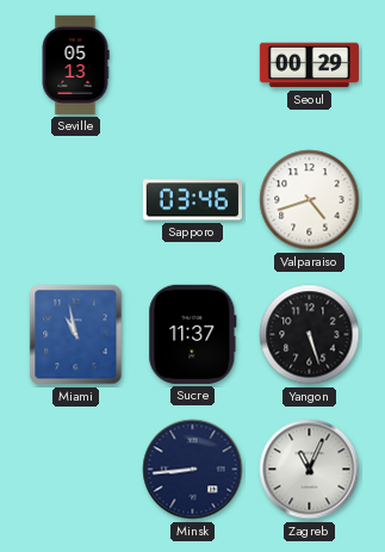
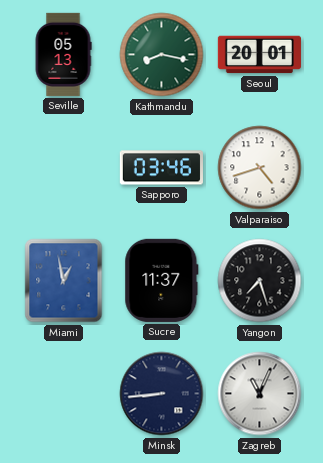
Kathmandu: none -> 8:17
Seoul: 00:29 -> 20:01
Miami: 10:58 -> 12:58
Yangon: 5:27 -> 7:27
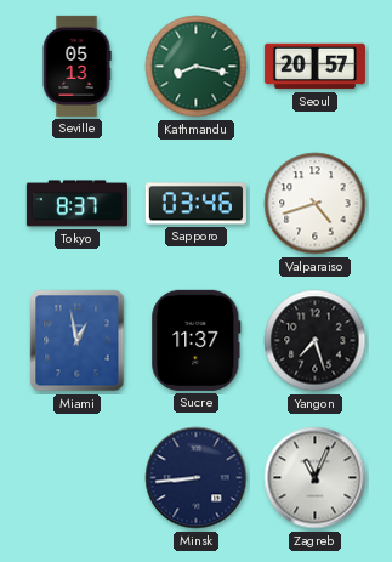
Seoul: 20:01 -> 20:57
Tokyo: none -> 8:37
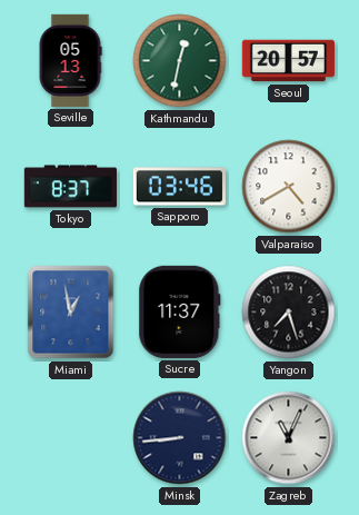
Kathmandu: 8:17 -> 12:32
Valparaiso: 4:42 -> 4:40
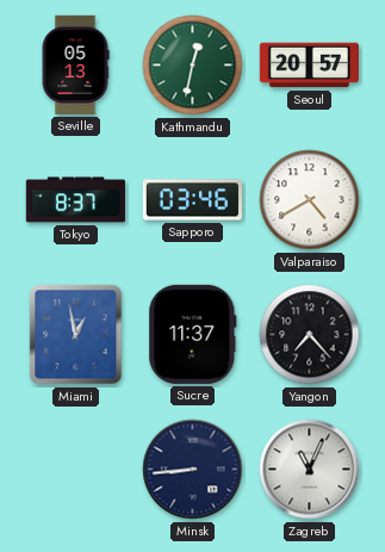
Yangon: 7:27 -> 7:23
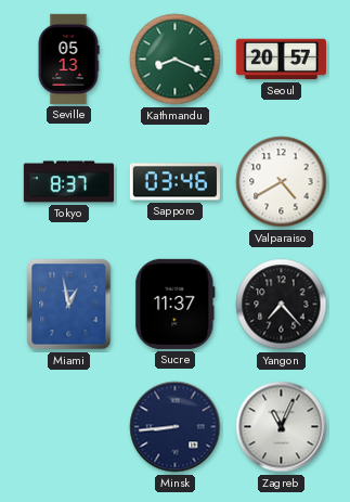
Kathmandu: 12:32 -> 8:19
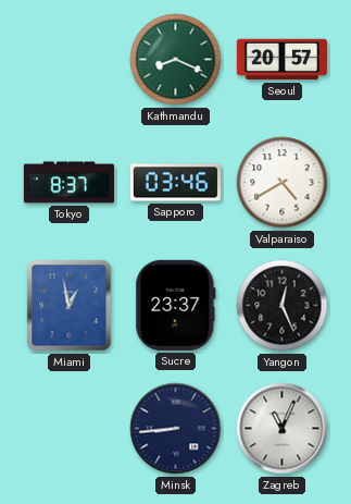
Seville: 05:13 -> none
Sucre: 11:37 -> 23:37
Yangon: 7:23 -> 12:26
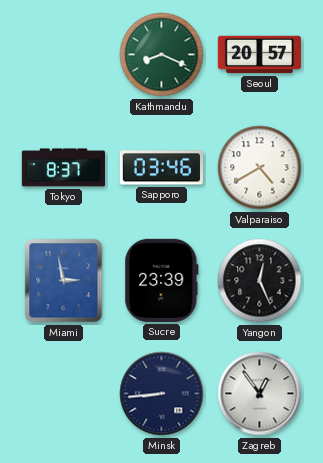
Miami: 12:58 -> 2:58
Sucre: 23:37 -> 23:39
Zagreb: 11:04 -> 12:54
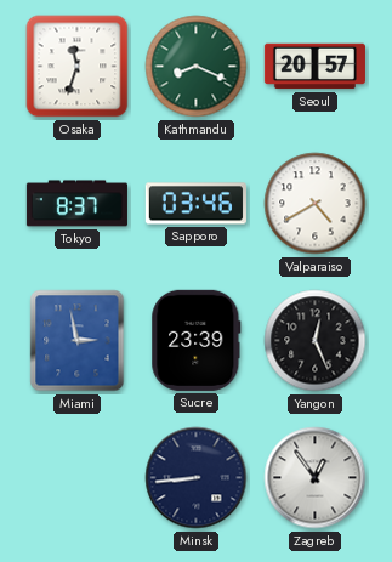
Osaka: none -> 11:33
